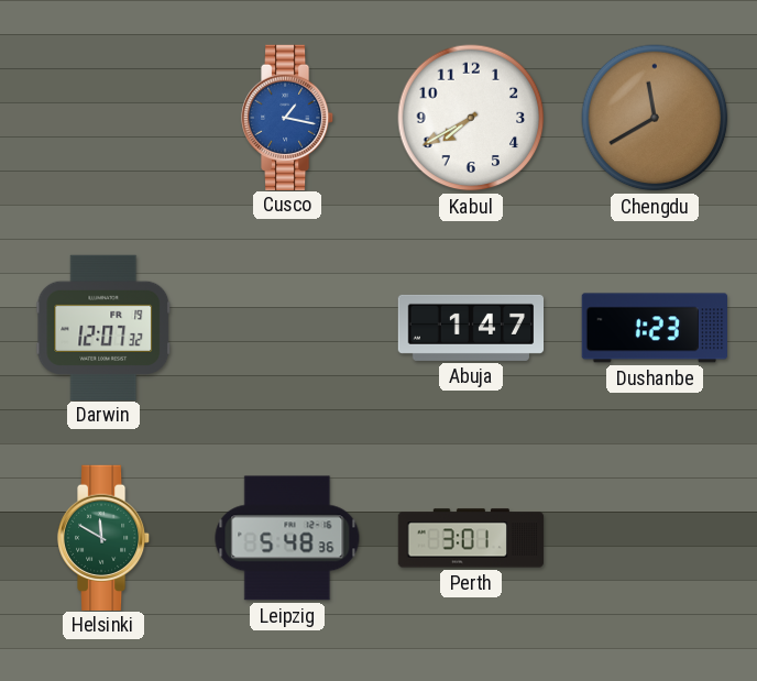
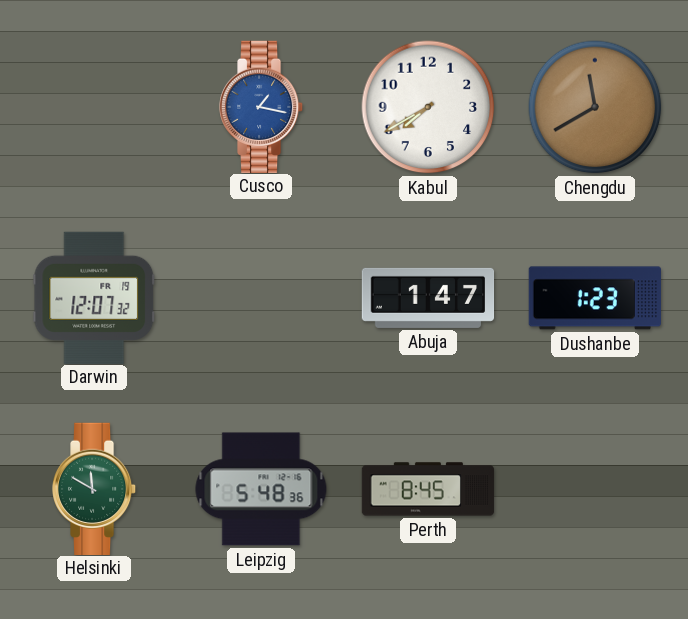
Perth: 3:01 -> 8:45
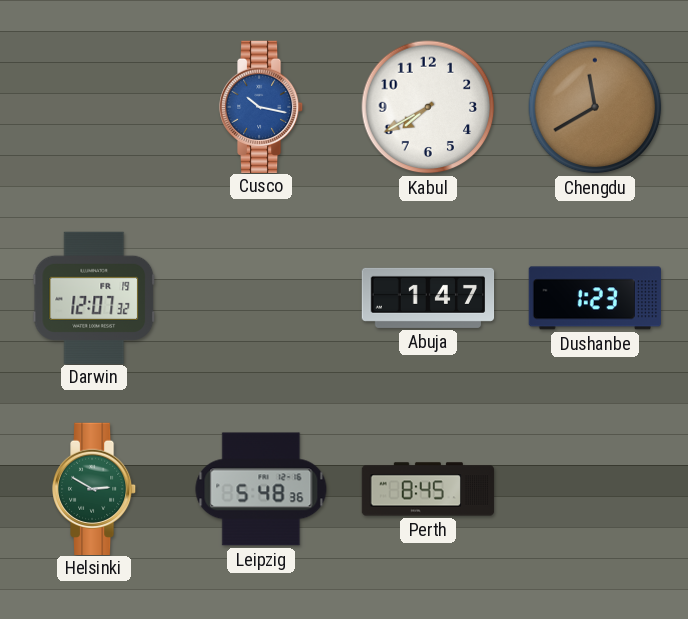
Cusco: 1:17 -> 10:17
Helsinki: 11:50 -> 2:50
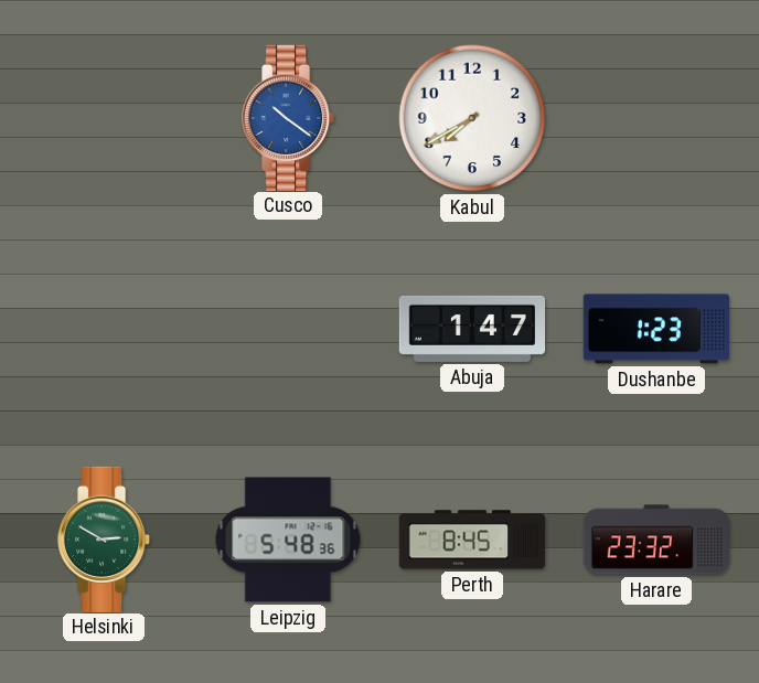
Cusco: 10:17 -> 10:21
Chengdu: 11:40 -> none
Darwin: 12:07 -> none
Harare: none -> 23:32
